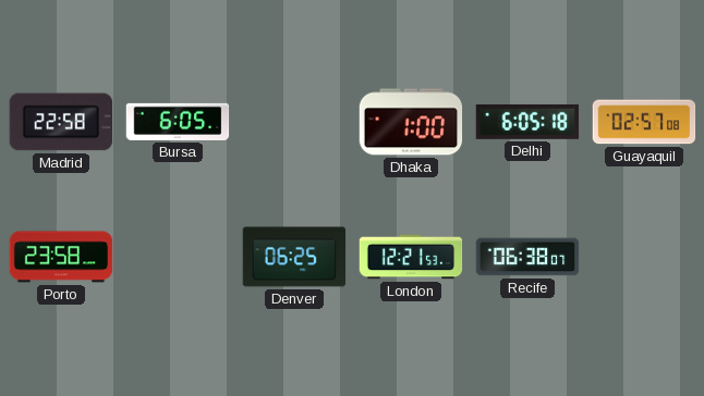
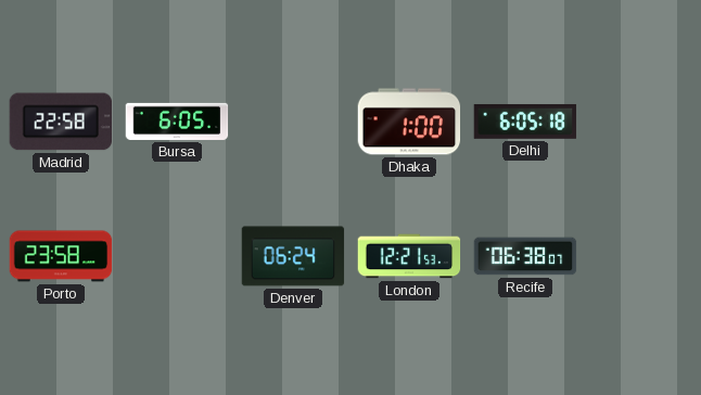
Guayaquil: 02:57 -> none
Denver: 06:25 -> 06:24
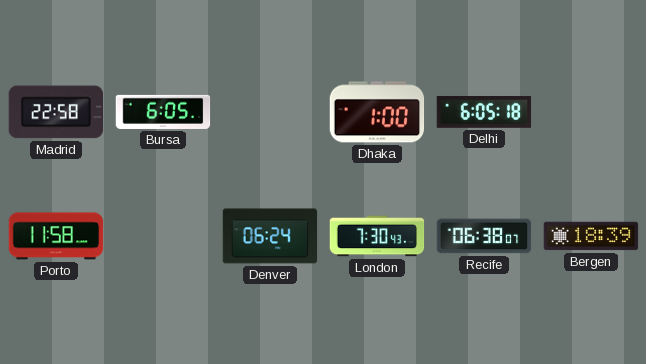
Porto: 23:58 -> 11:58
London: 12:21 -> 7:30
Bergen: none -> 18:39
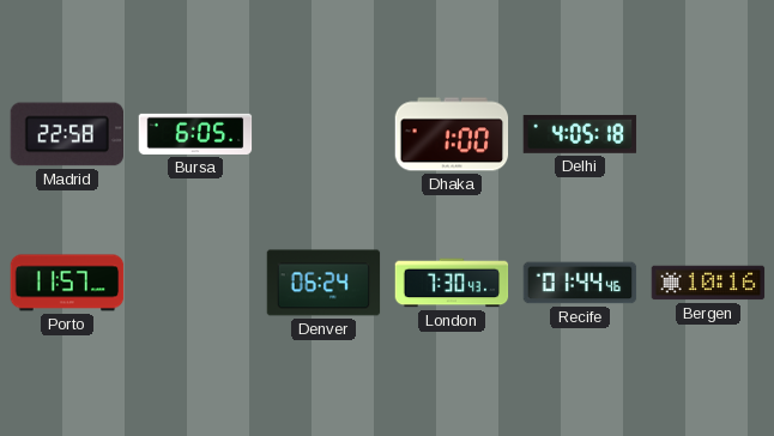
Delhi: 6:05 -> 4:05
Porto: 11:58 -> 11:57
Recife: 06:38 -> 01:44
Bergen: 18:39 -> 10:16
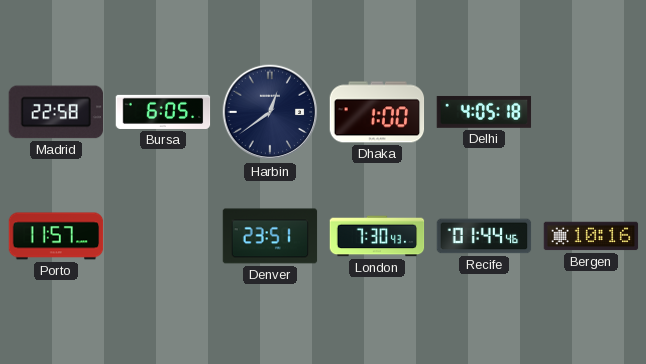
Harbin: none -> 12:39
Denver: 06:24 -> 23:51
